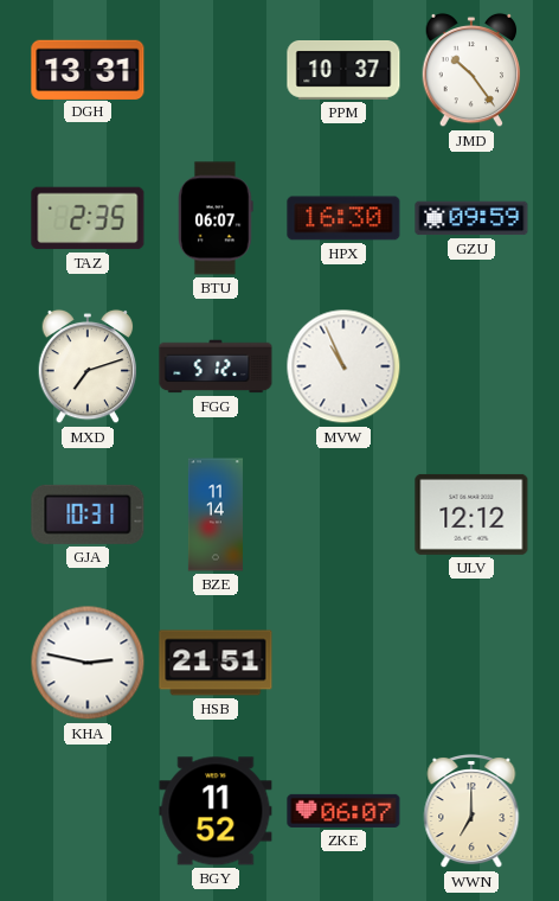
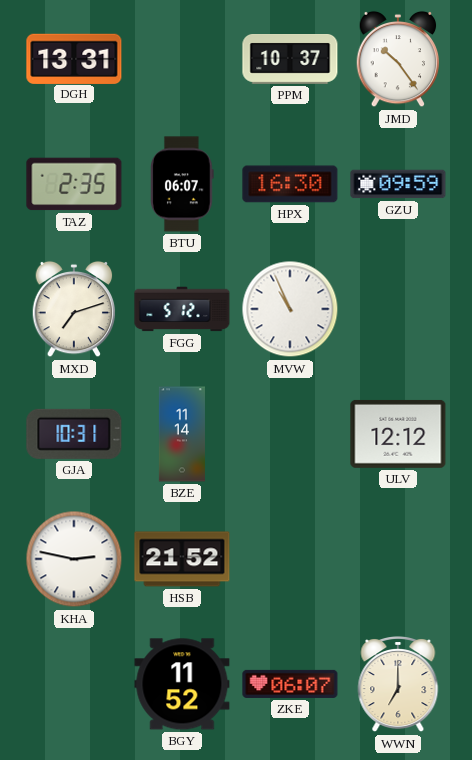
HSB: 21:51 -> 21:52
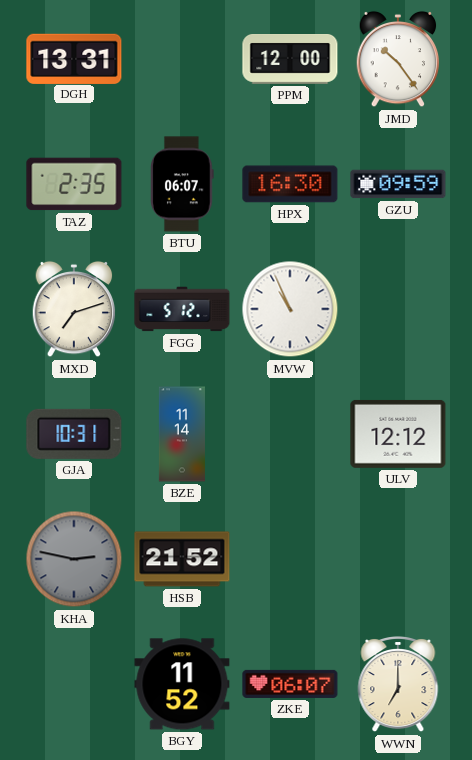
PPM: 10:37 -> 12:00
KHA dial: white -> grey
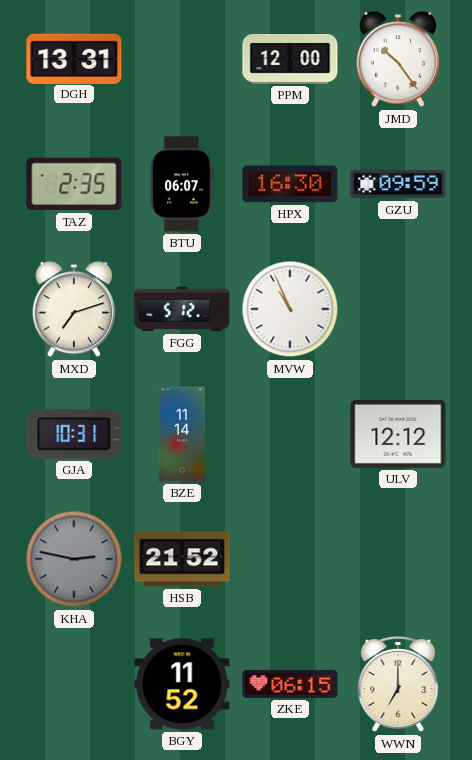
ZKE: 06:07 -> 06:15
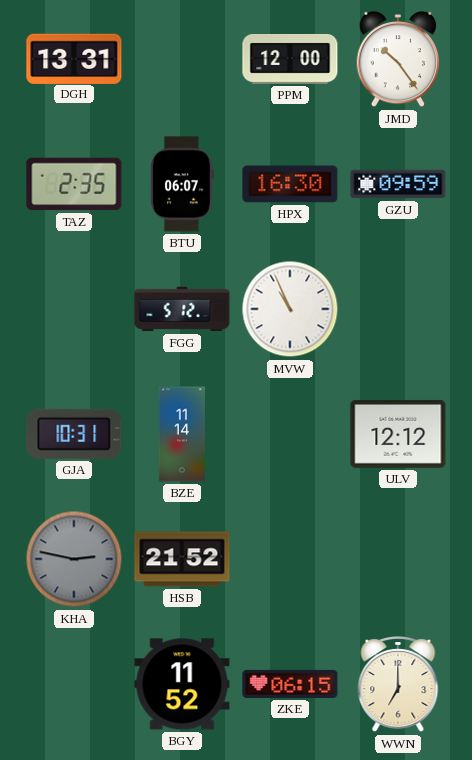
MXD: 7:12 -> none
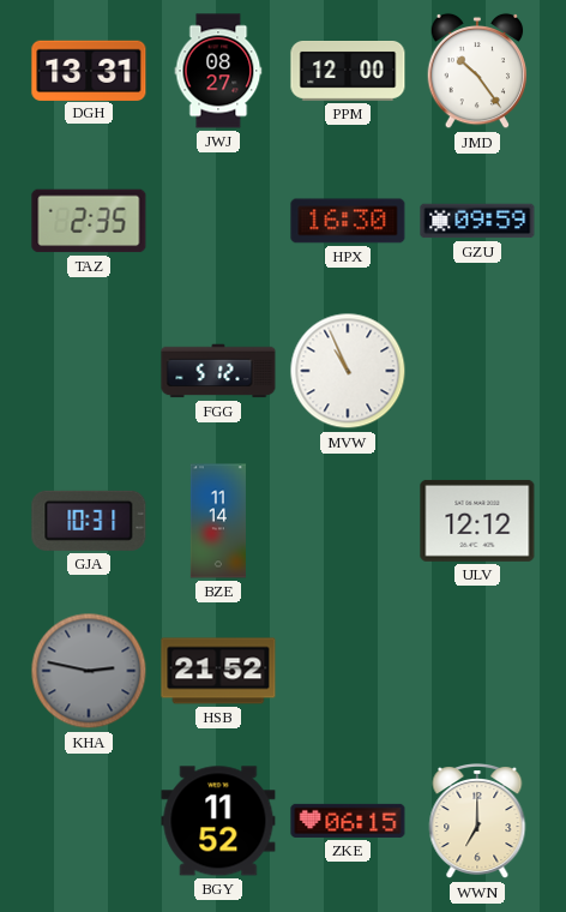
JWJ: none -> 08:27
BTU: 06:07 -> none
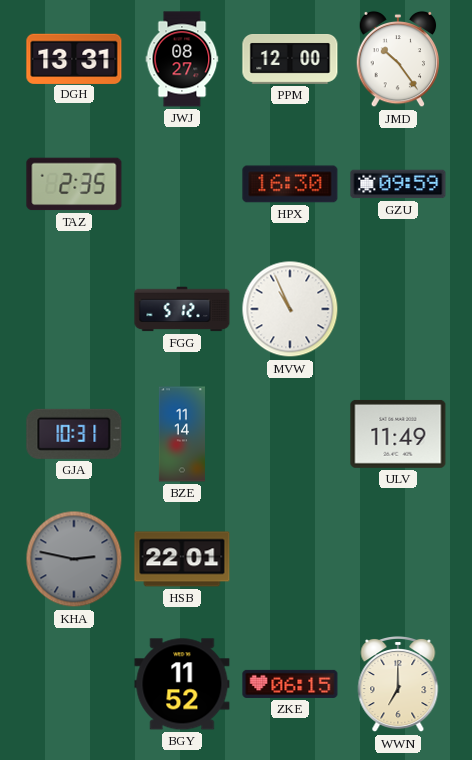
ULV: 12:12 -> 11:49
HSB: 21:52 -> 22:01
